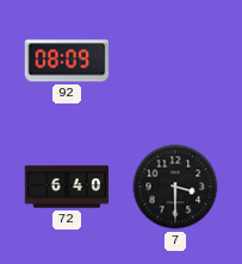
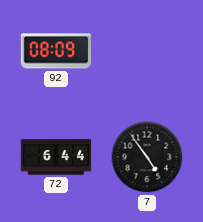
72: 6:40 -> 6:44
7: 3:30 -> 4:54
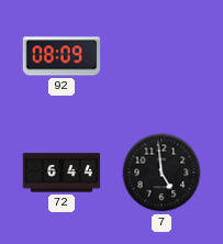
7: 4:54 -> 4:59
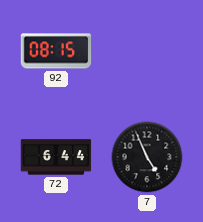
92: 08:09 -> 08:15
7: 4:59 -> 4:56
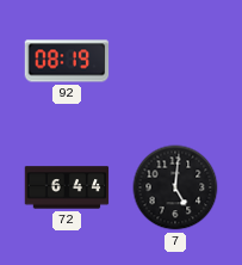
92: 08:15 -> 08:19
7: 4:56 -> 5:01
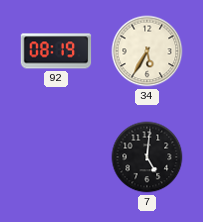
34: none -> 5:35
72: 6:44 -> none
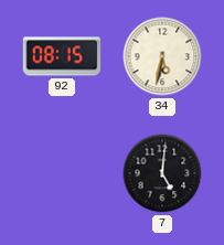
92: 08:19 -> 08:15
34: 5:35 -> 5:32
